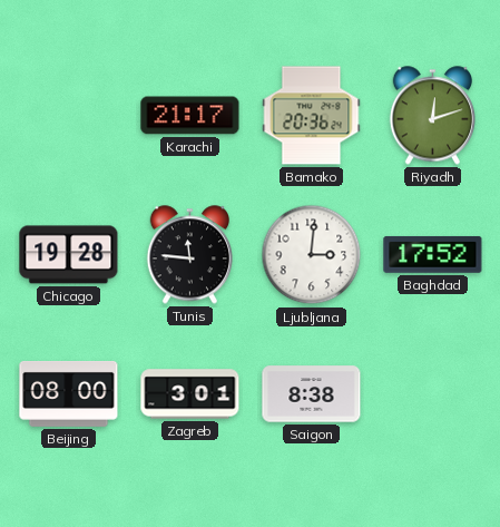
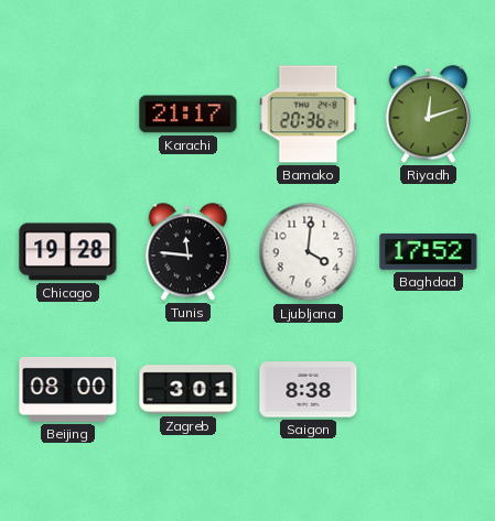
Ljubljana: 3:01 -> 4:01
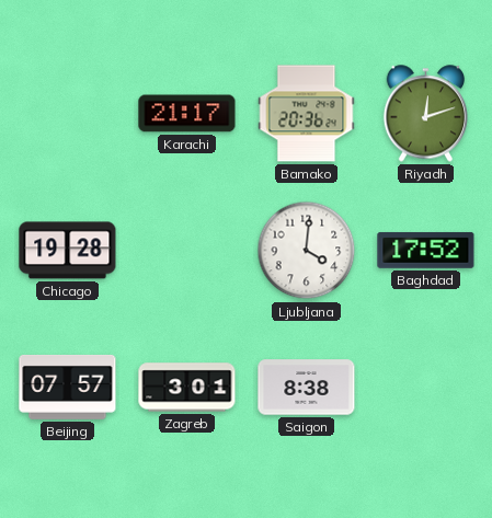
Tunis: 11:46 -> none
Beijing: 08:00 -> 07:57
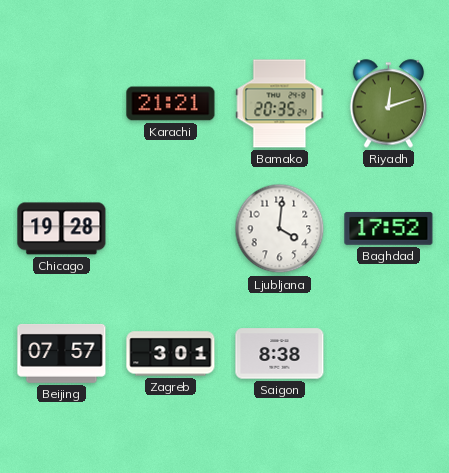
Karachi: 21:17 -> 21:21
Bamako: 20:36 -> 20:35
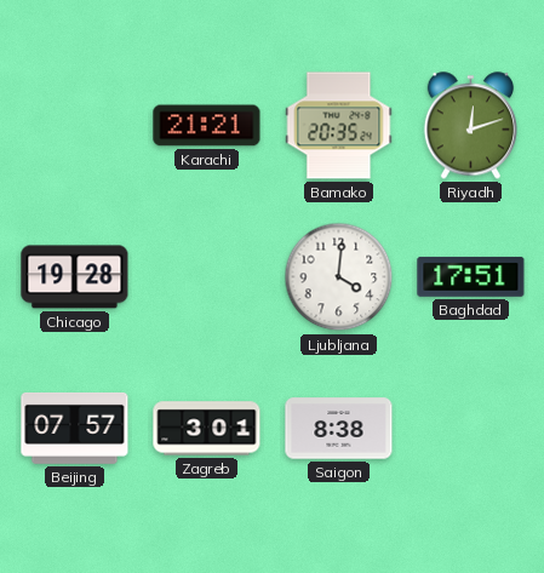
Baghdad: 17:52 -> 17:51
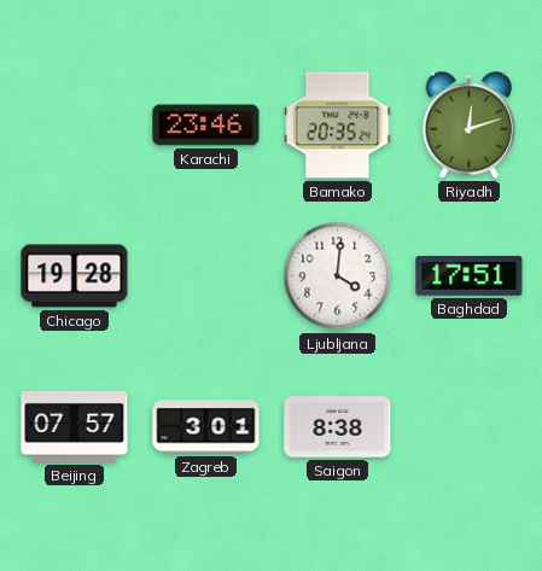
Karachi: 21:21 -> 23:46
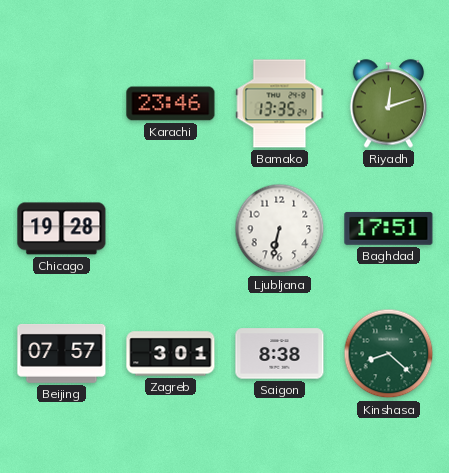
Bamako: 20:35 -> 13:35
Ljubljana: 4:01 -> 6:32
Kinshasa: none -> 8:22
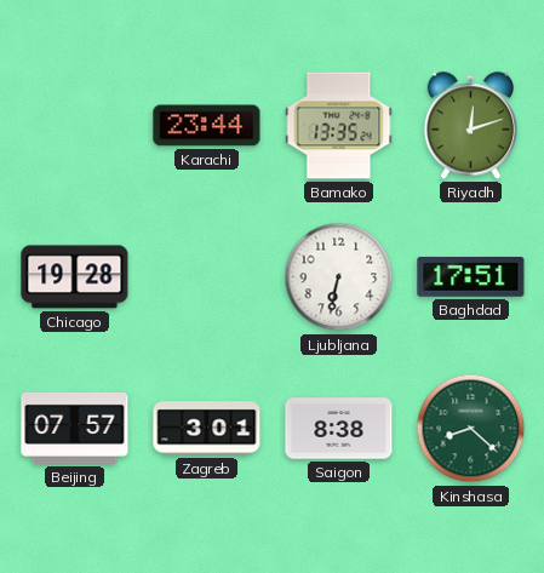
Karachi: 23:46 -> 23:44
